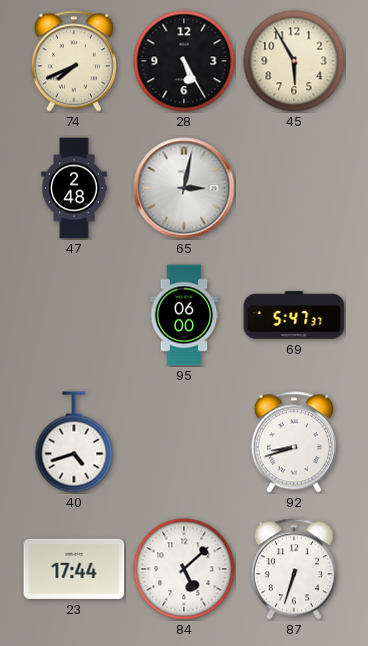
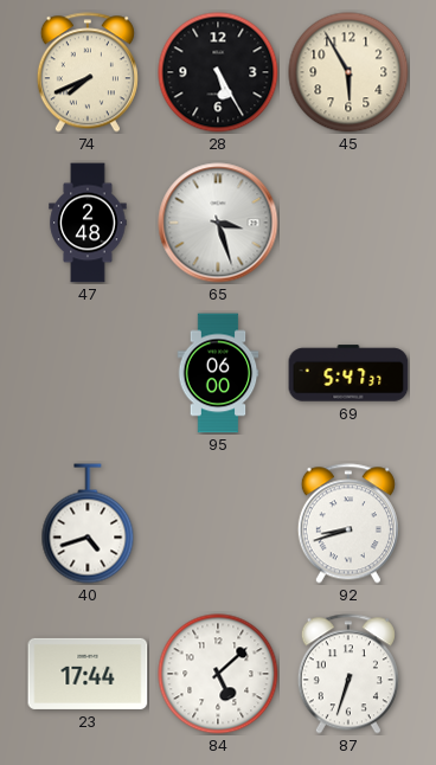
65: 3:02 -> 3:27
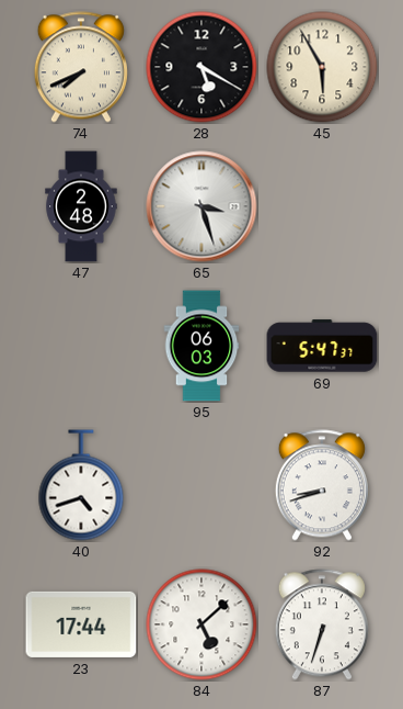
28: 5:25 -> 5:20
95: 06:00 -> 06:03
